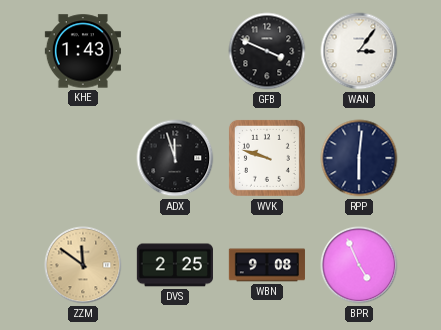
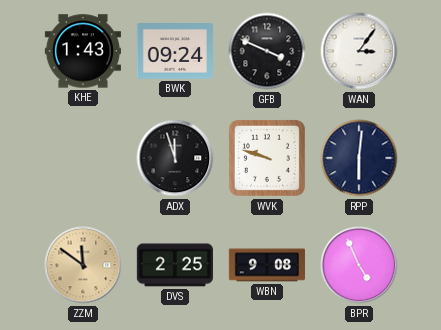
BWK: none -> 09:24
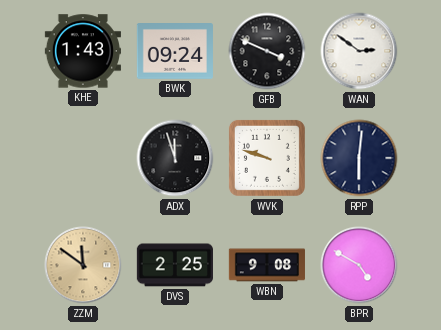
WAN: 3:06 -> 2:51
BPR: 4:56 -> 4:50
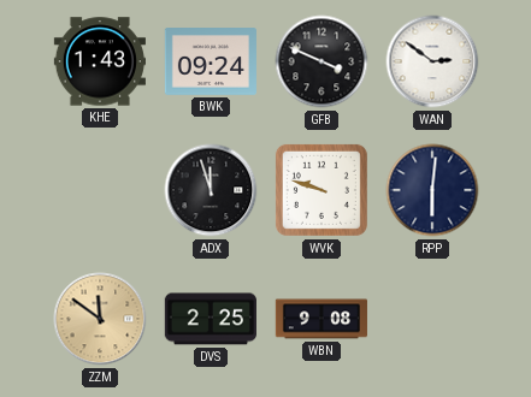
BPR: 4:50 -> none
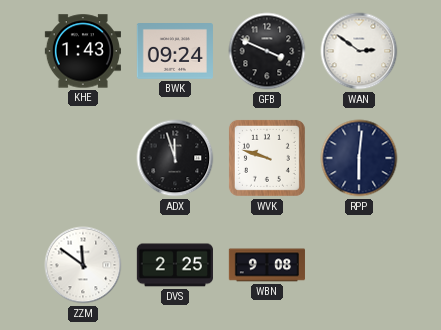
ZZM dial: champagne -> white
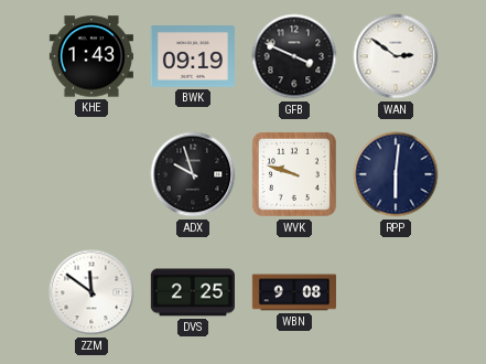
BWK: 09:24 -> 09:19
ADX: 11:57 -> 9:57
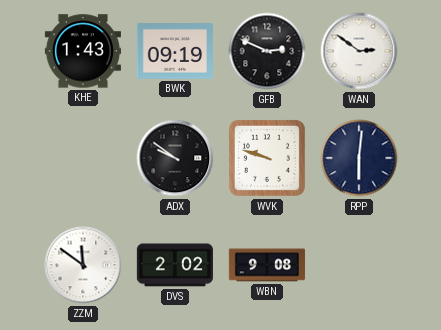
GFB: 3:49 -> 2:49
ADX: 9:57 -> 9:51
DVS: 2:25 -> 2:02
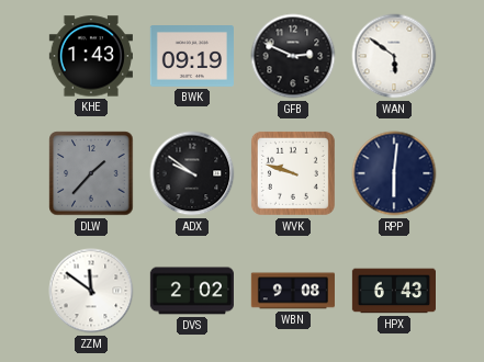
WAN: 2:51 -> 5:51
DLW: none -> 1:37
HPX: none -> 6:43
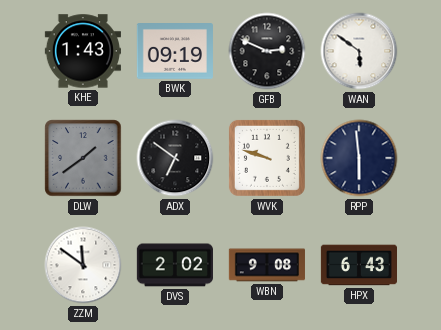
DLW: 1:37 -> 1:39
ADX: 9:51 -> 6:51
RPP: 6:01 -> 5:59
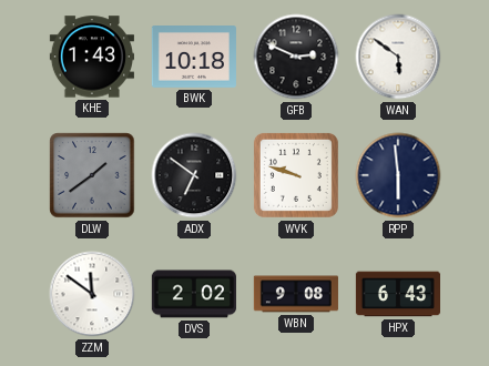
BWK: 09:19 -> 10:18
